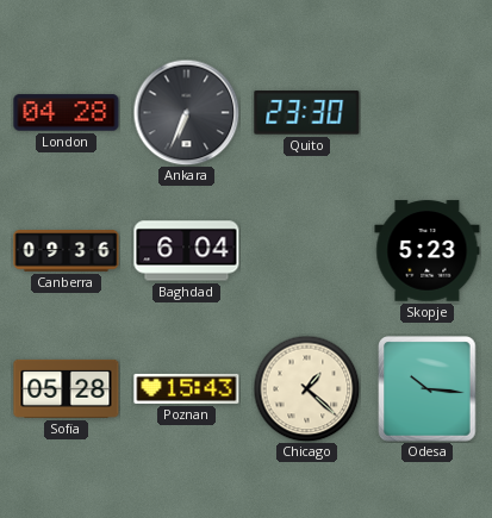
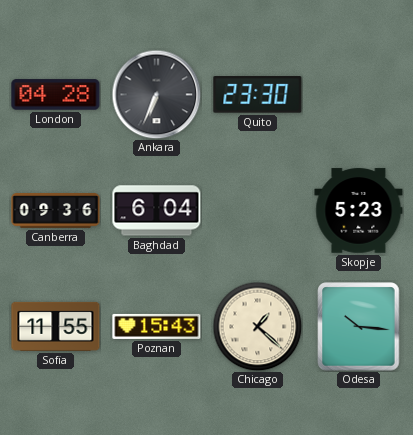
Sofia: 05:28 -> 11:55
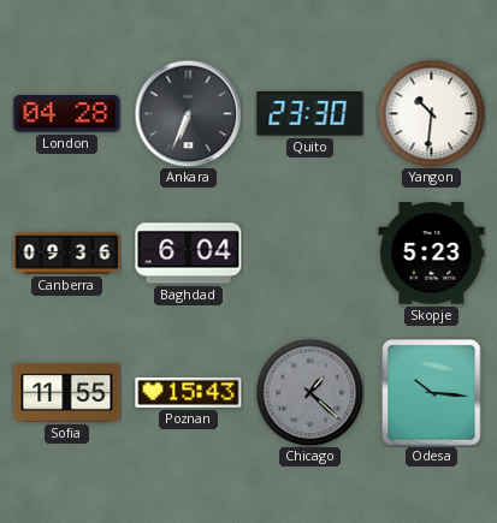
Yangon: none -> 10:31
Chicago dial: cream -> grey
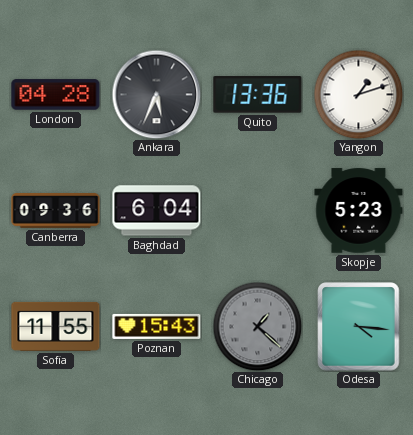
Ankara: 6:34 -> 5:34
Quito: 23:30 -> 13:36
Yangon: 10:31 -> 1:12
Odesa: 10:16 -> 4:16
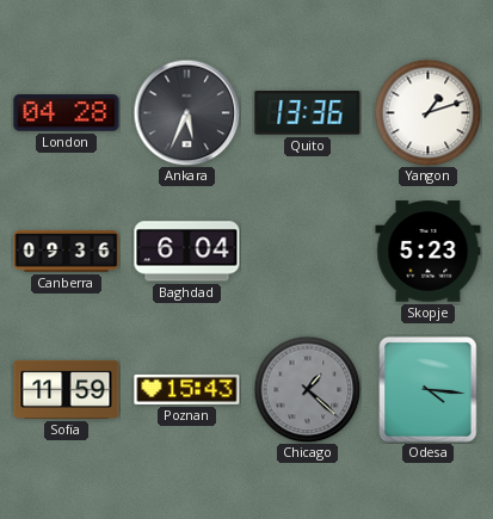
Sofia: 11:55 -> 11:59
